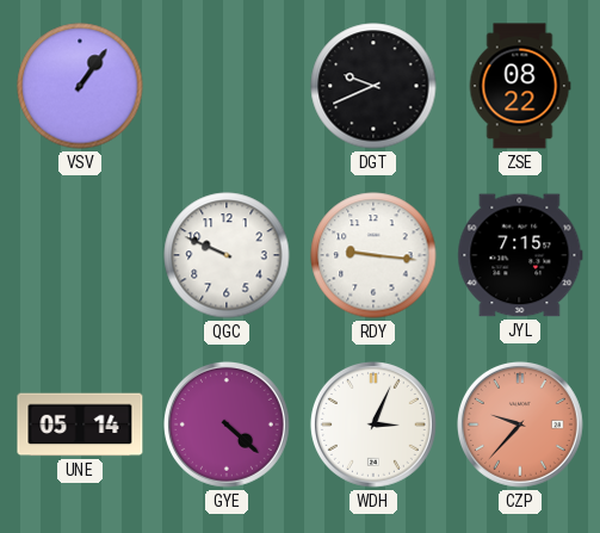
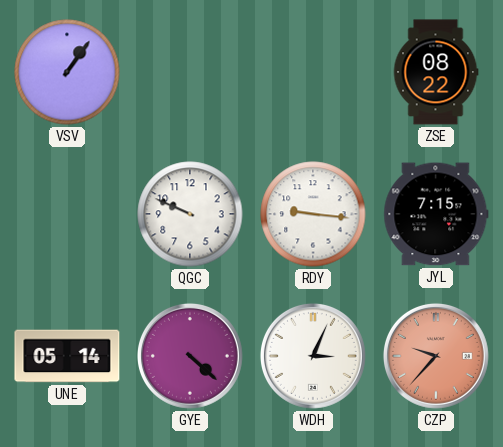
DGT: 9:41 -> none
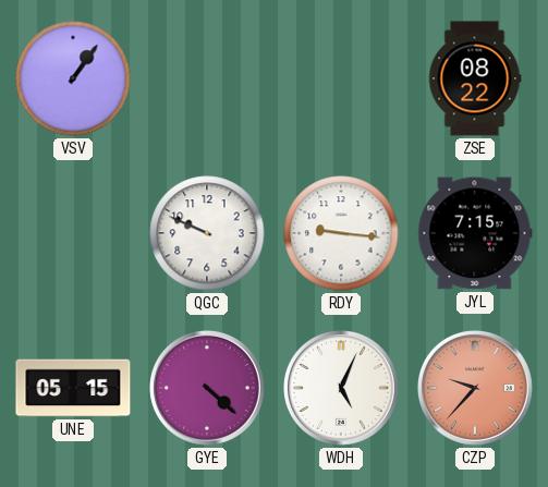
UNE: 05:14 -> 05:15
WDH: 3:04 -> 5:04
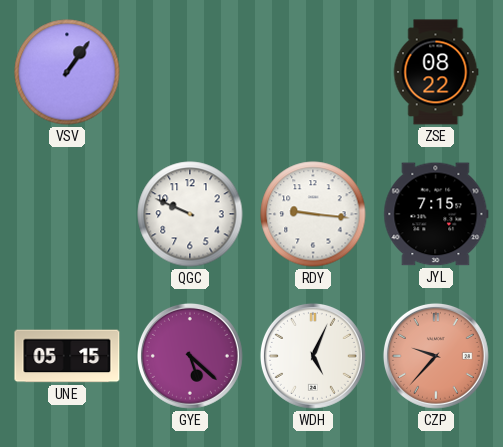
GYE: 4:22 -> 5:22
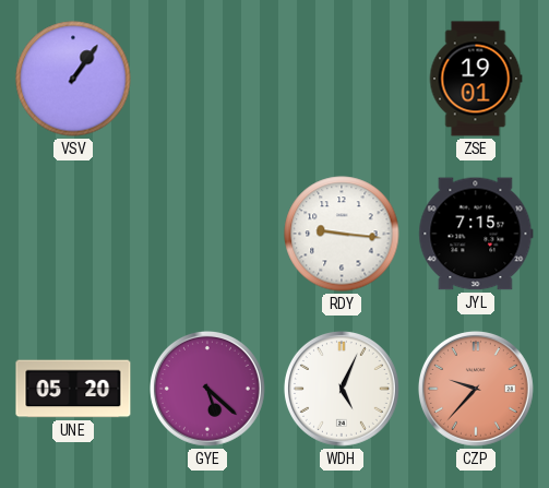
ZSE: 08:22 -> 19:01
QGC: 9:49 -> none
UNE: 05:15 -> 05:20
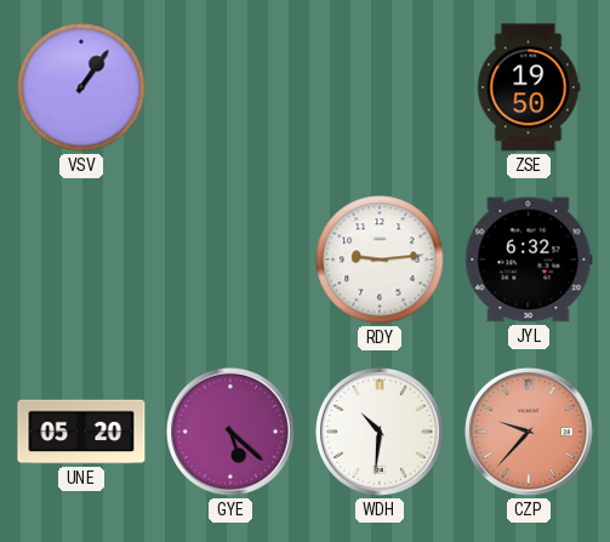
ZSE: 19:01 -> 19:50
RDY: 9:16 -> 9:14
JYL: 7:15 -> 6:32
WDH: 5:04 -> 10:31
